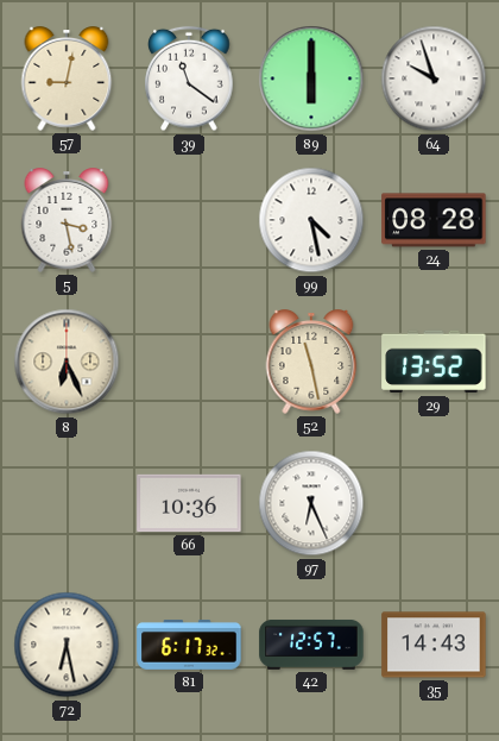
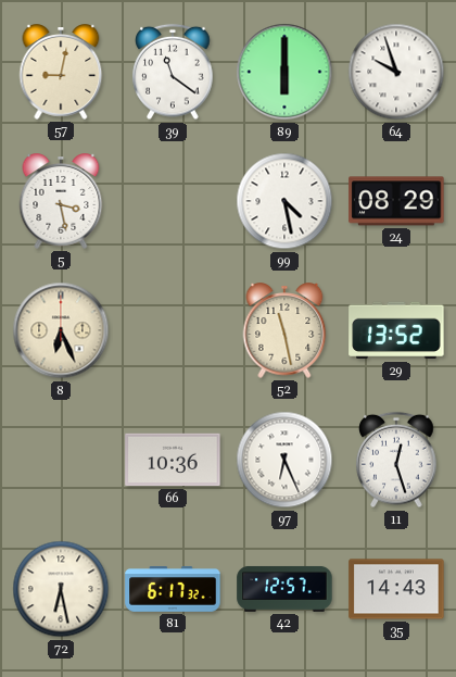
24: 08:28 -> 08:29
11: none -> 12:27
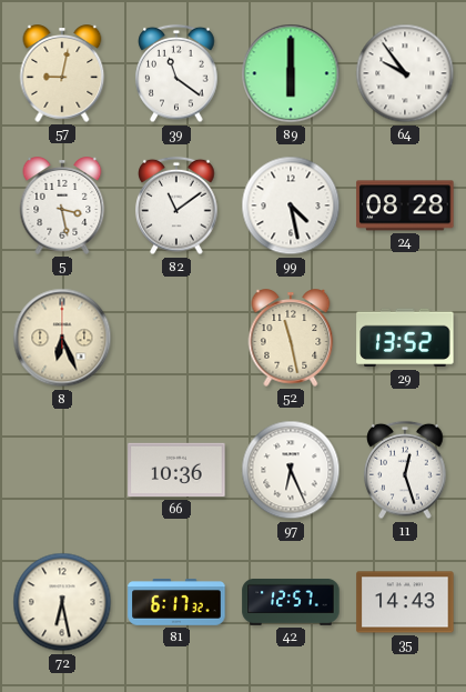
64: 9:57 -> 9:54
82: none -> 11:09
24: 08:29 -> 08:28
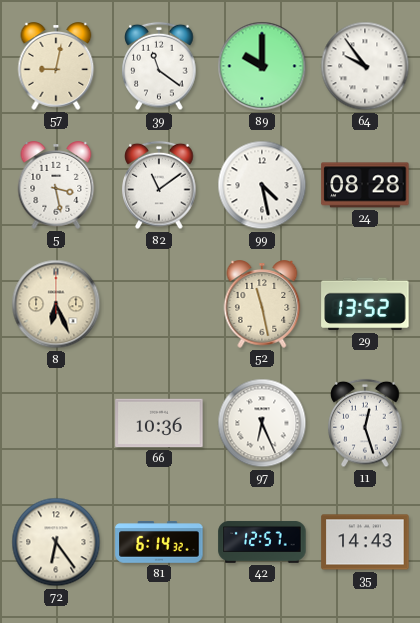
89: 6:00 -> 10:00
72: 6:28 -> 6:24
81: 6:17 -> 6:14
